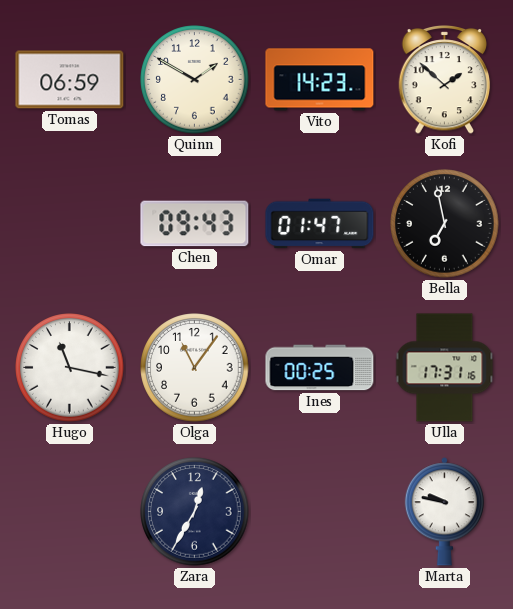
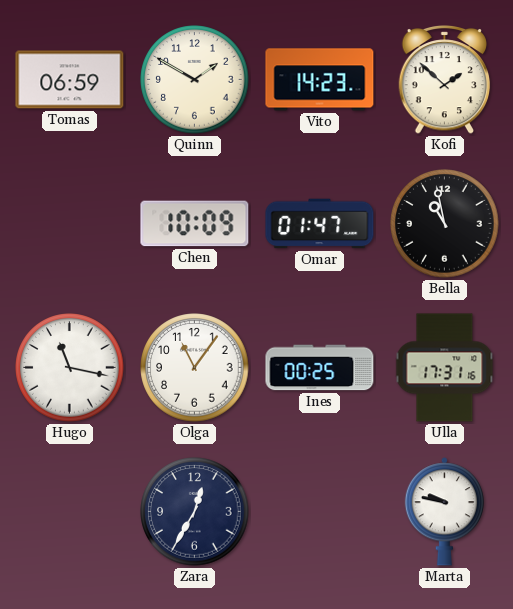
Chen: 09:43 -> 10:09
Bella: 6:58 -> 10:58
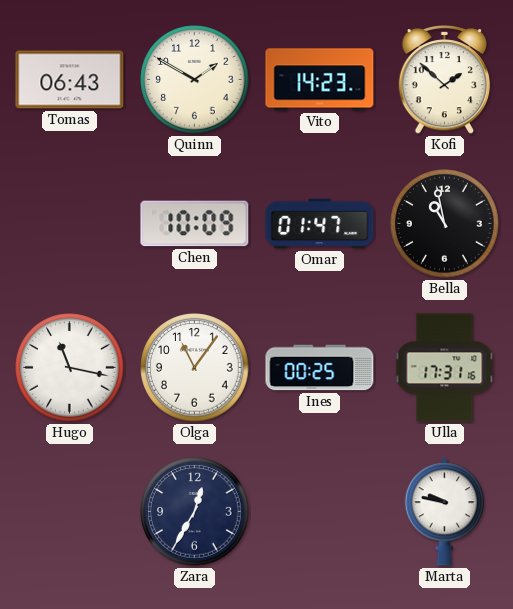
Tomas: 06:59 -> 06:43
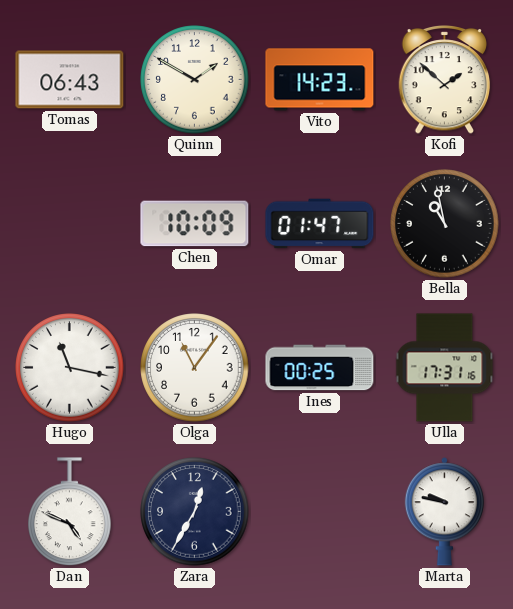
Dan: none -> 4:49
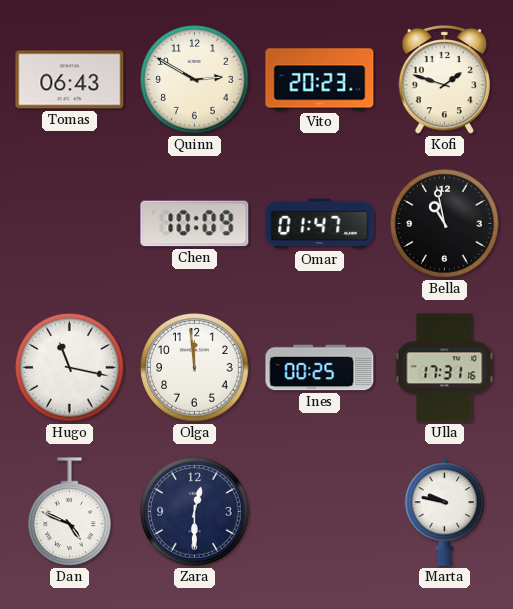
Quinn: 1:50 -> 2:50
Vito: 14:23 -> 20:23
Kofi: 1:52 -> 1:48
Olga: 11:06 -> 11:59
Zara: 12:35 -> 12:30
